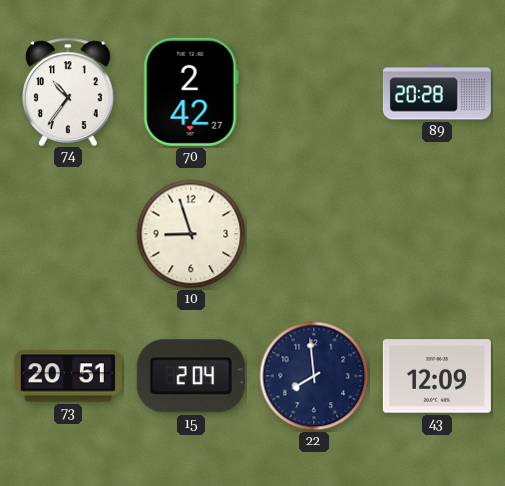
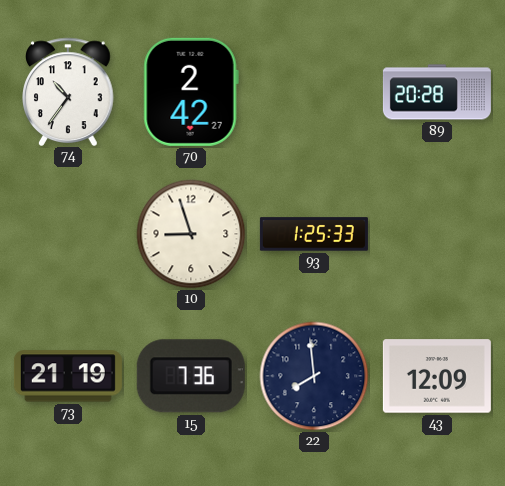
93: none -> 1:25
73: 20:51 -> 21:19
15: 2:04 -> 7:36
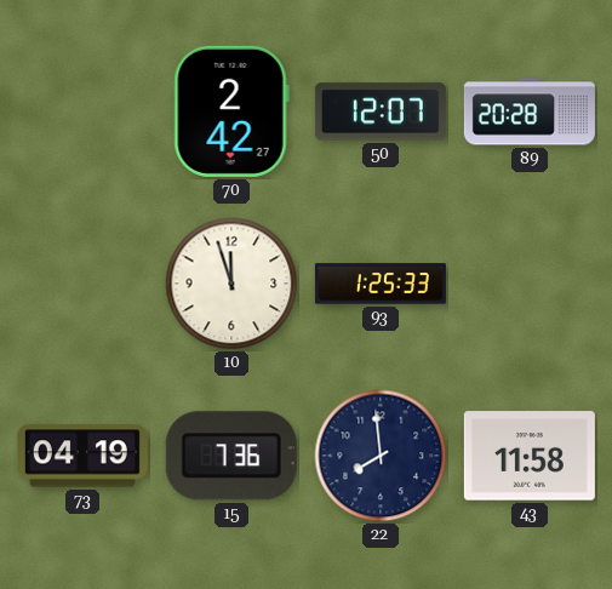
74: 10:36 -> none
50: none -> 12:07
10: 8:57 -> 11:57
73: 21:19 -> 04:19
43: 12:09 -> 11:58
